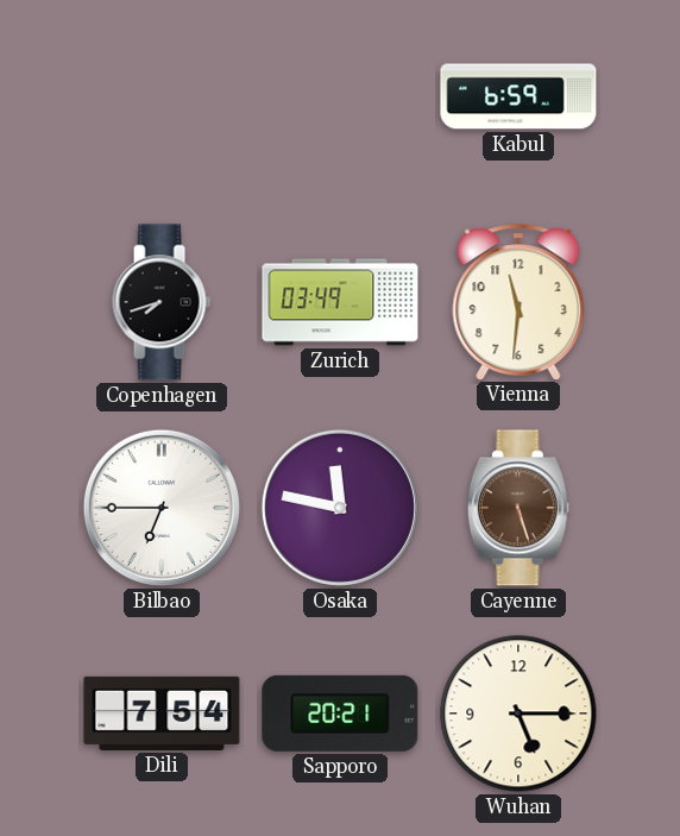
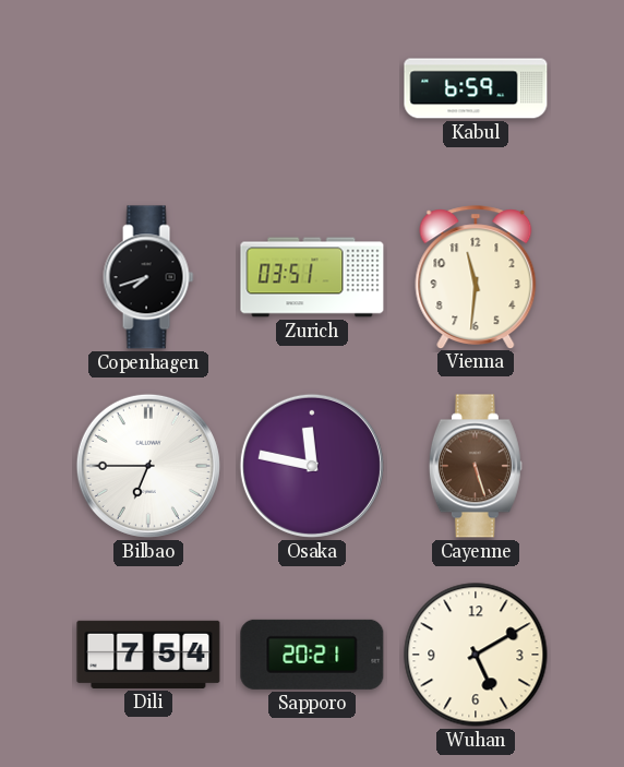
Zurich: 03:49 -> 03:51
Wuhan: 5:15 -> 5:10
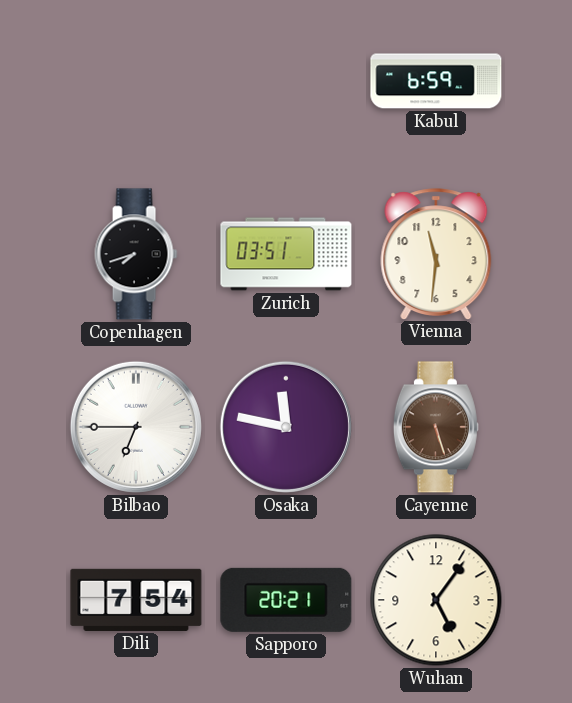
Wuhan: 5:10 -> 5:06
